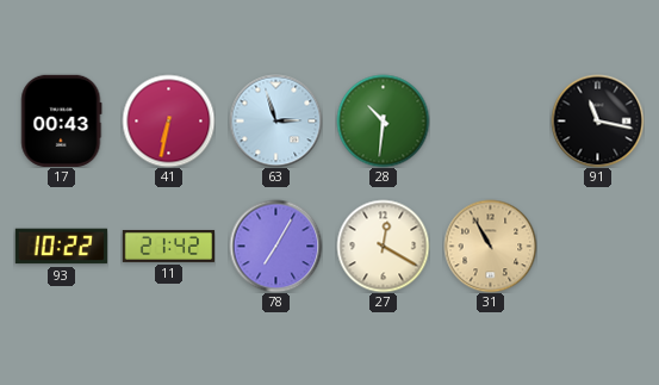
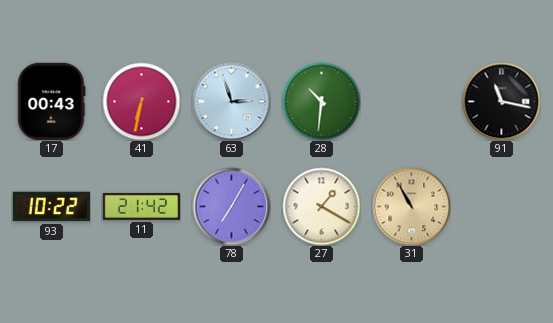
27: 12:20 -> 1:20
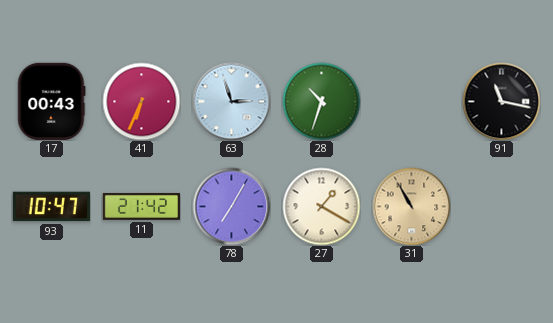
41: 6:32 -> 6:34
28: 10:31 -> 10:33
93: 10:22 -> 10:47
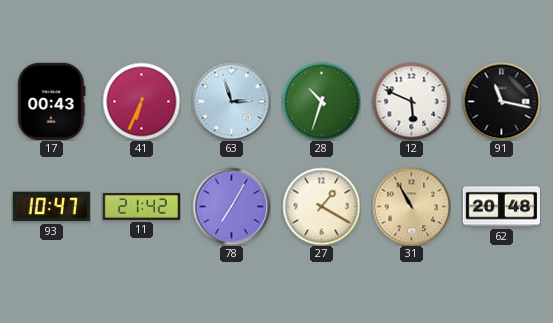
12: none -> 5:49
62: none -> 20:48
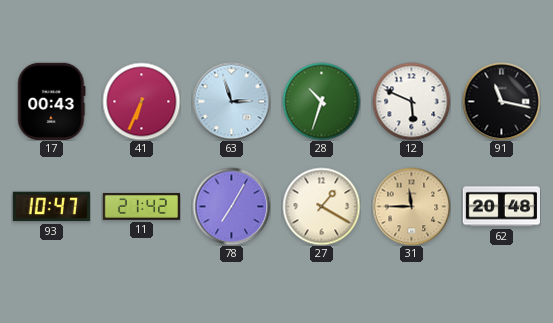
31: 10:55 -> 11:45
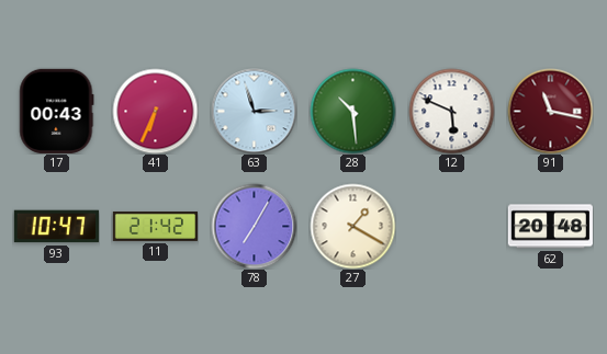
28: 10:33 -> 10:29
91 dial: black -> burgundy
31: 11:45 -> none
